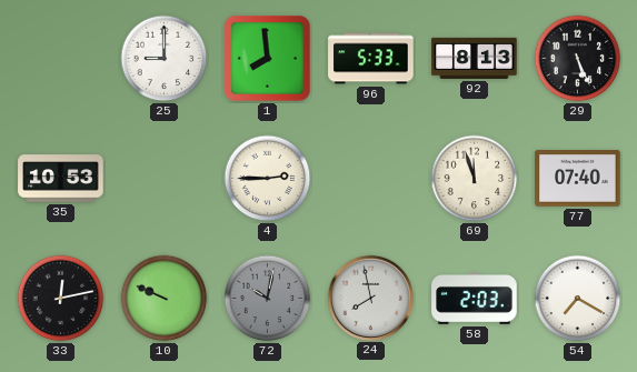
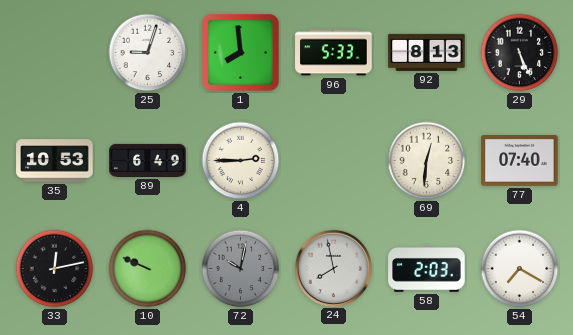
25: 9:00 -> 9:03
89: none -> 6:49
69: 11:57 -> 12:31
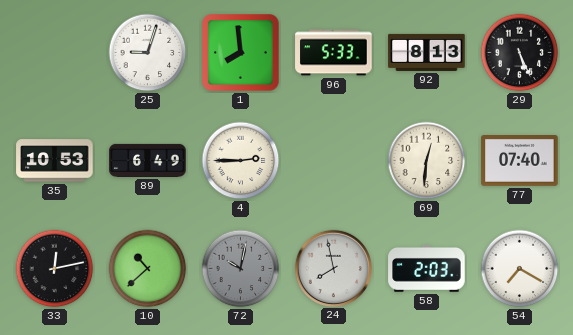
10: 9:49 -> 10:38
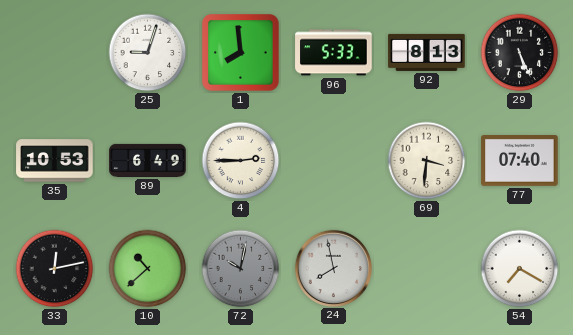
69: 12:31 -> 3:31
58: 2:03 -> none
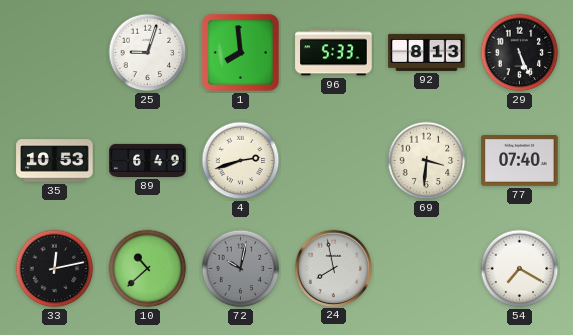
4: 2:45 -> 2:42
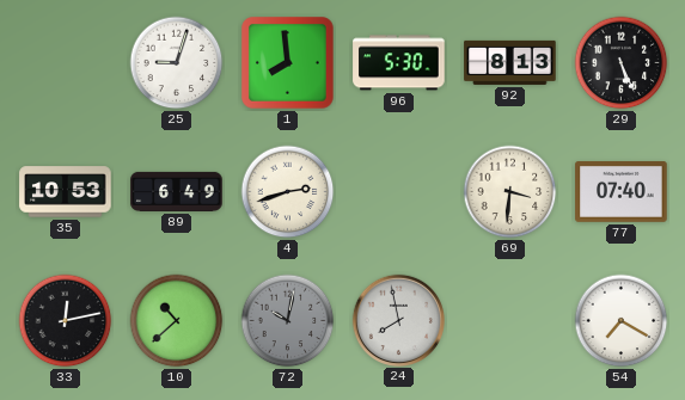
96: 5:33 -> 5:30
